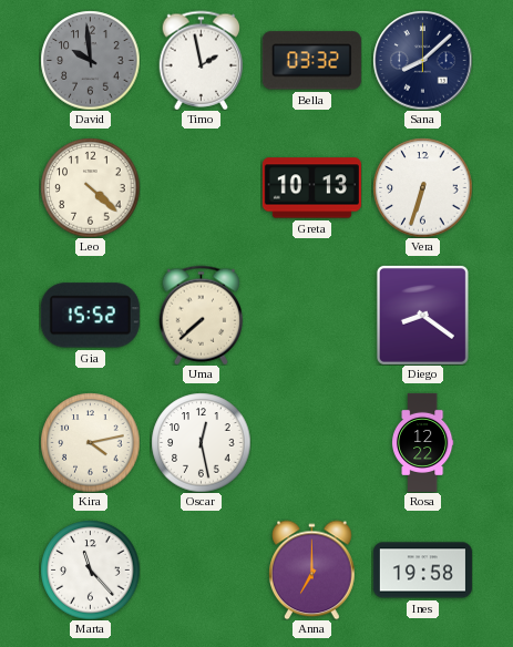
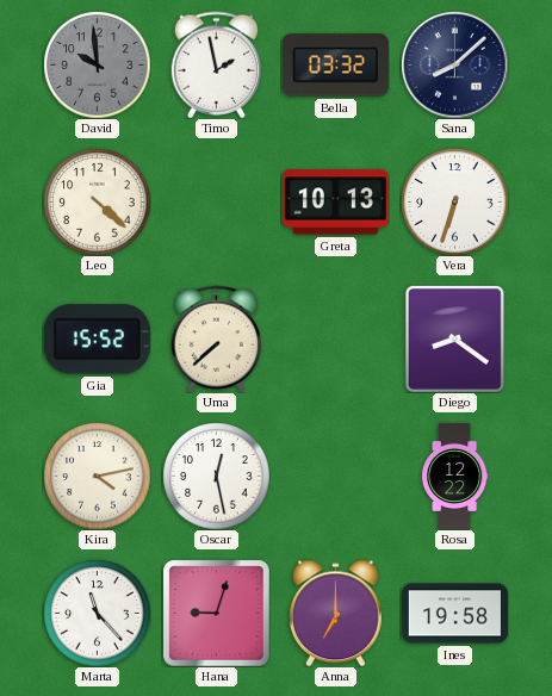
Hana: none -> 9:03
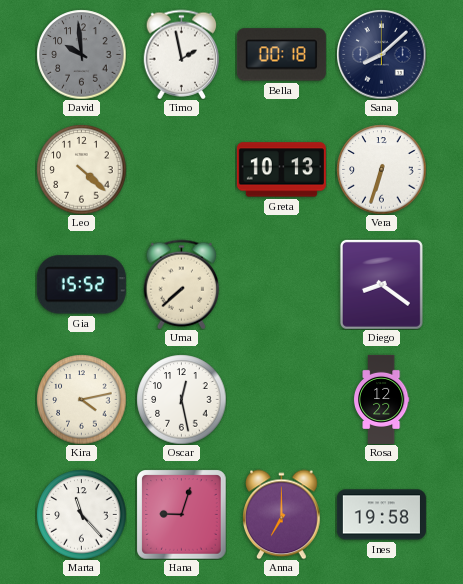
Bella: 03:32 -> 00:18
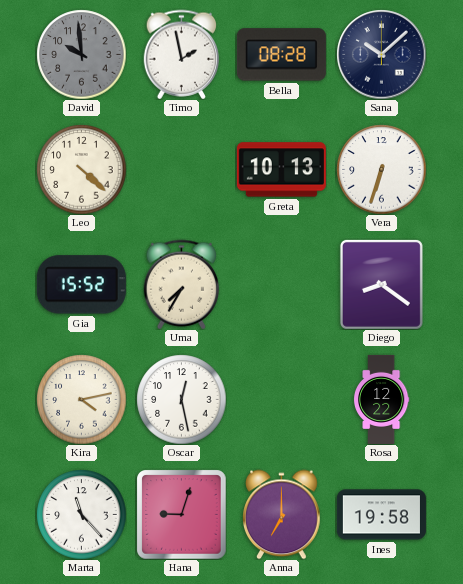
Bella: 00:18 -> 08:28
Sana: 8:08 -> 10:08
Uma: 7:38 -> 7:35
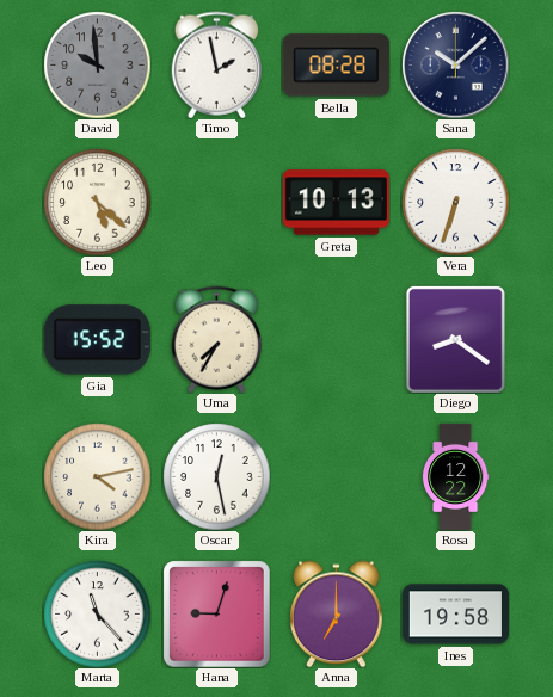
Leo: 4:22 -> 5:22
